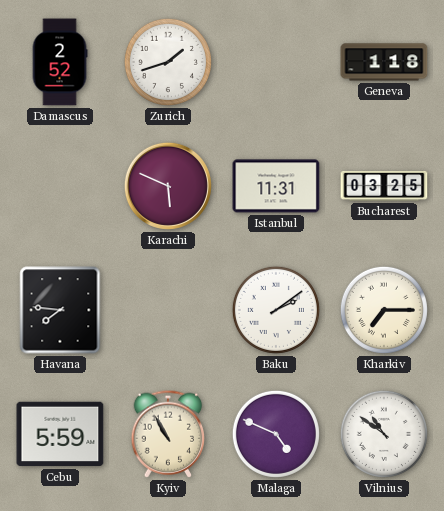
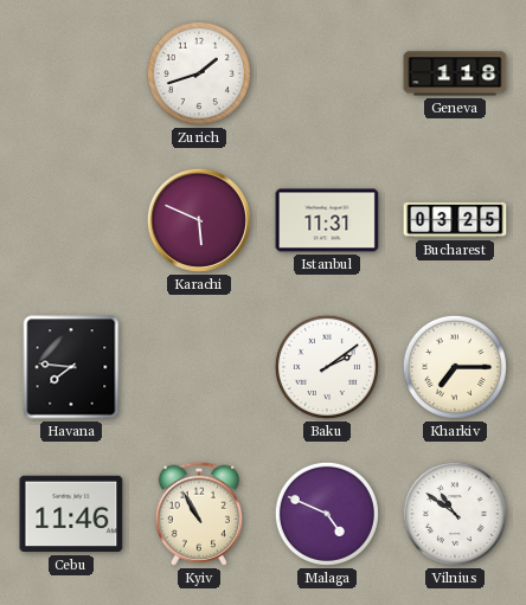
Damascus: 2:52 -> none
Cebu: 5:59 -> 11:46
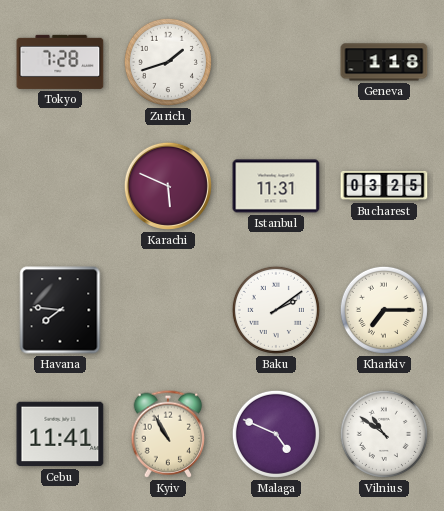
Tokyo: none -> 7:28
Cebu: 11:46 -> 11:41
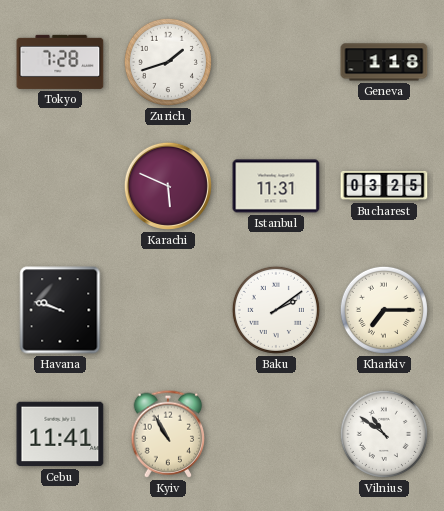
Havana: 7:46 -> 9:48
Malaga: 4:49 -> none
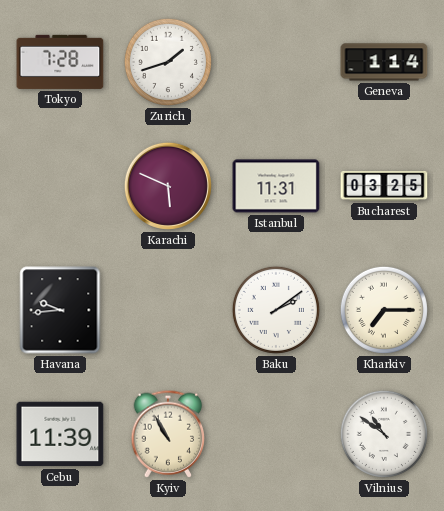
Geneva: 1:18 -> 1:14
Havana: 9:48 -> 9:44
Cebu: 11:41 -> 11:39
